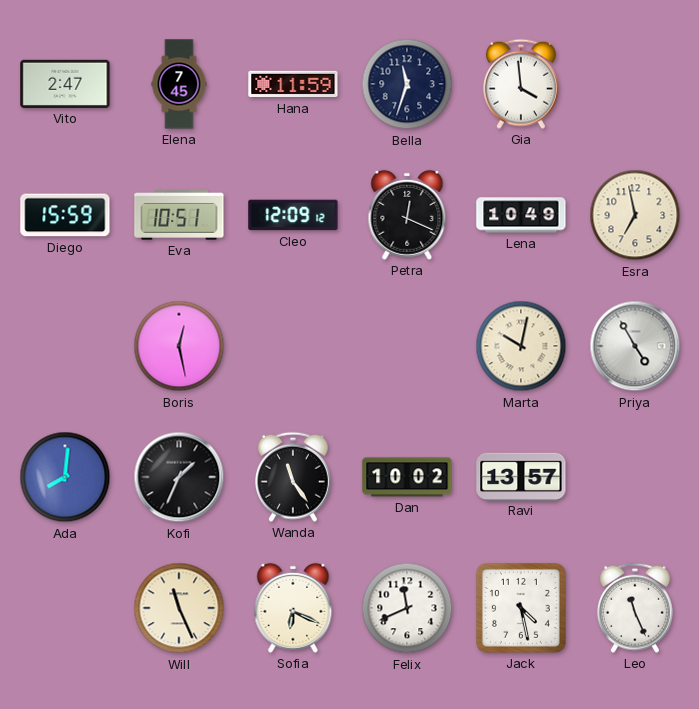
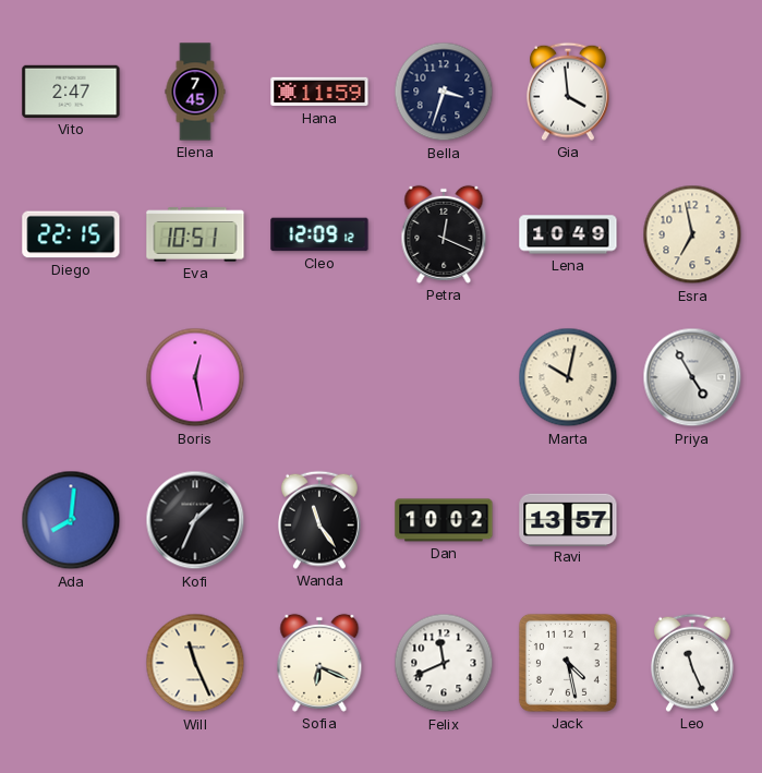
Bella: 11:33 -> 3:33
Diego: 15:59 -> 22:15
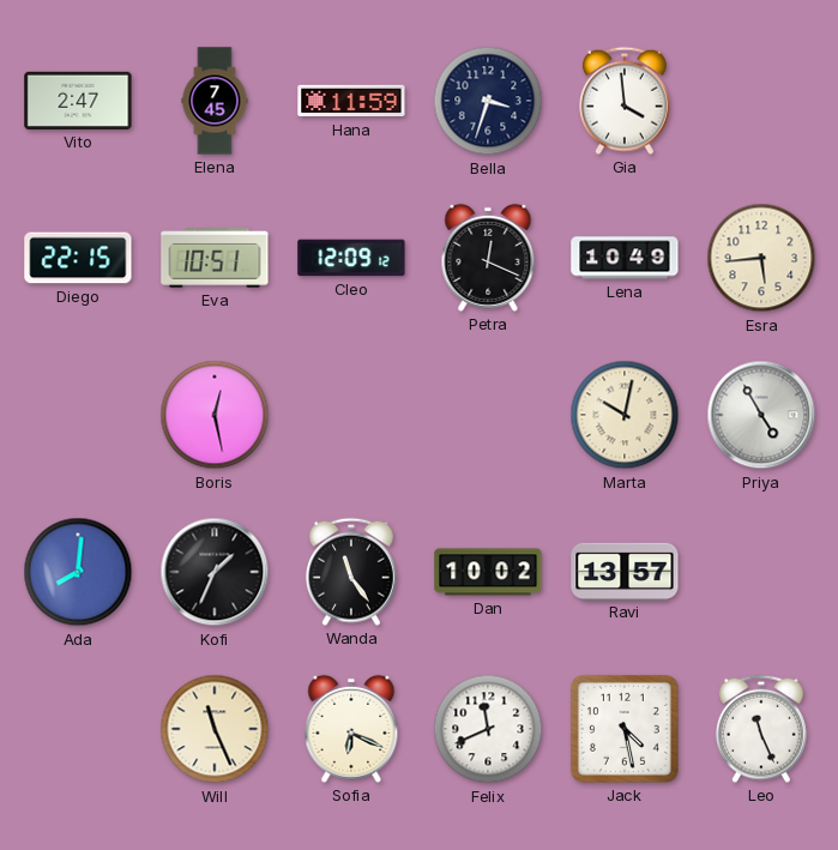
Esra: 6:58 -> 5:44
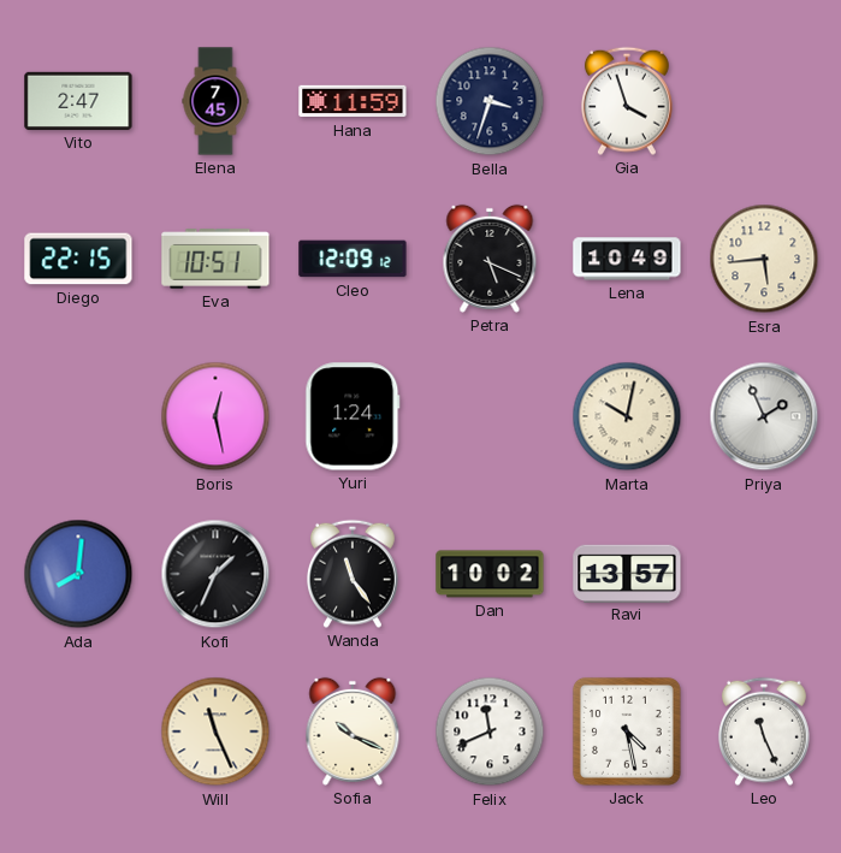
Gia: 3:59 -> 3:57
Petra: 12:19 -> 5:19
Yuri: none -> 1:24
Priya: 4:55 -> 1:56
Sofia: 6:19 -> 10:19
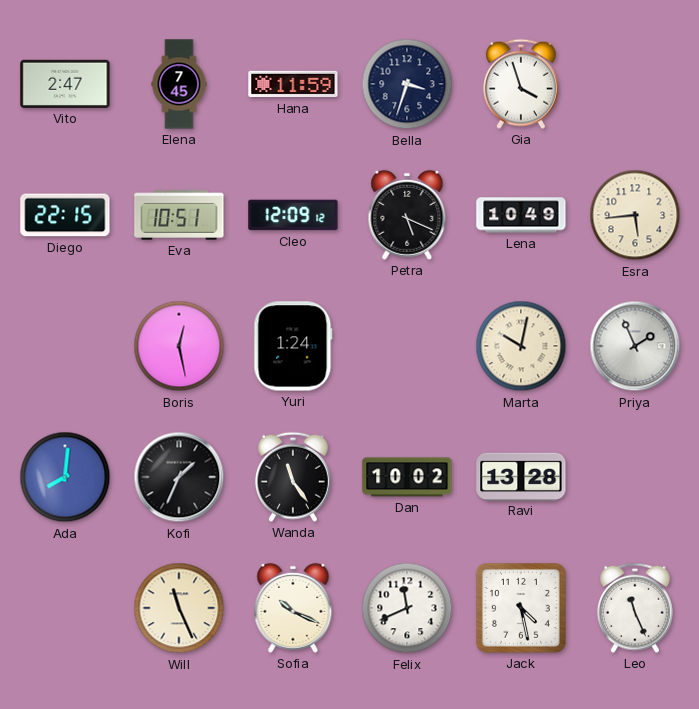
Ravi: 13:57 -> 13:28
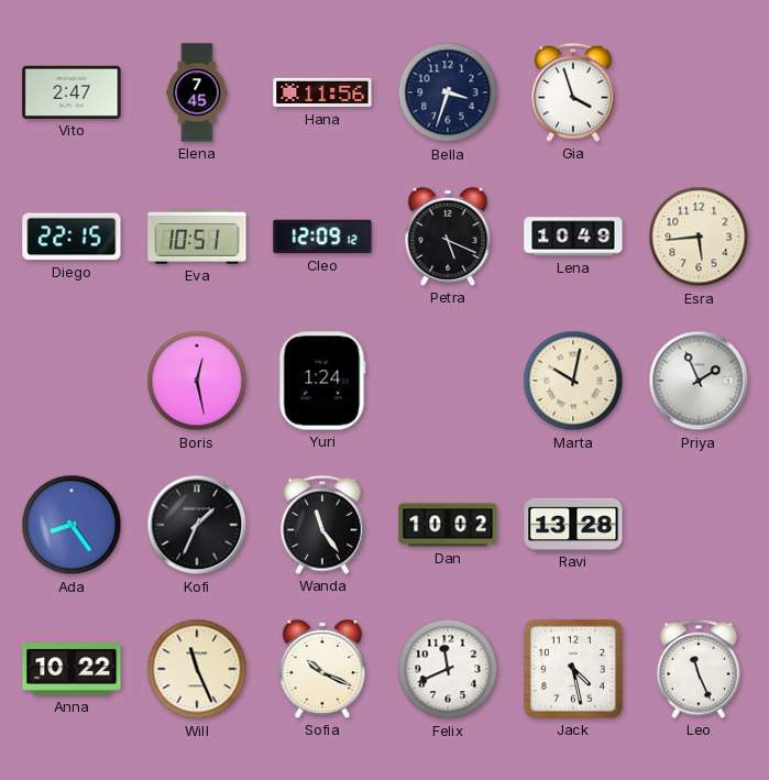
Hana: 11:59 -> 11:56
Ada: 8:01 -> 8:24
Anna: none -> 10:22
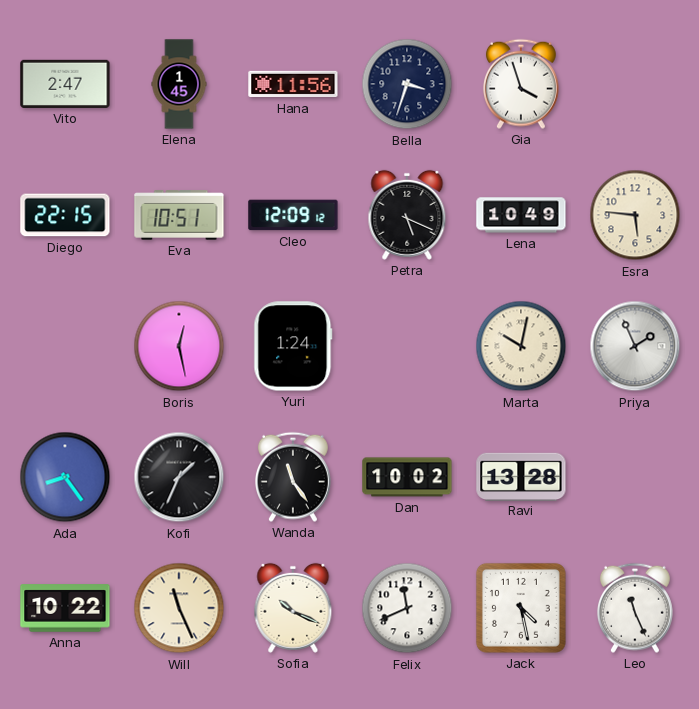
Elena: 7:45 -> 1:45
Esra: 5:44 -> 5:46
